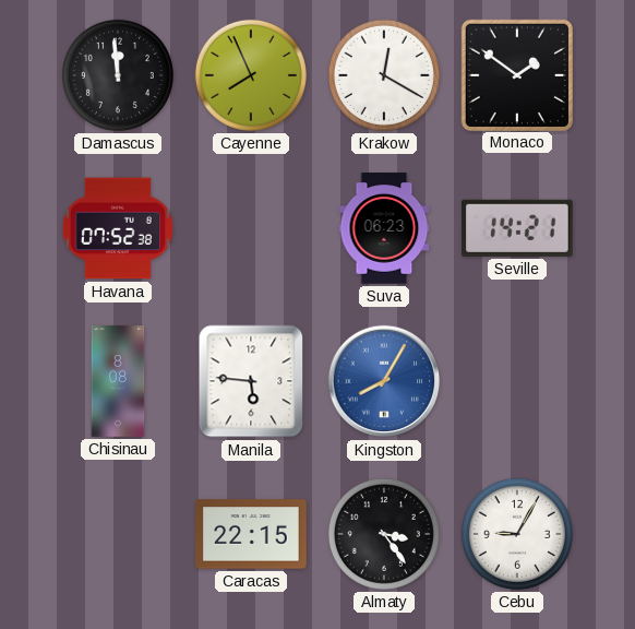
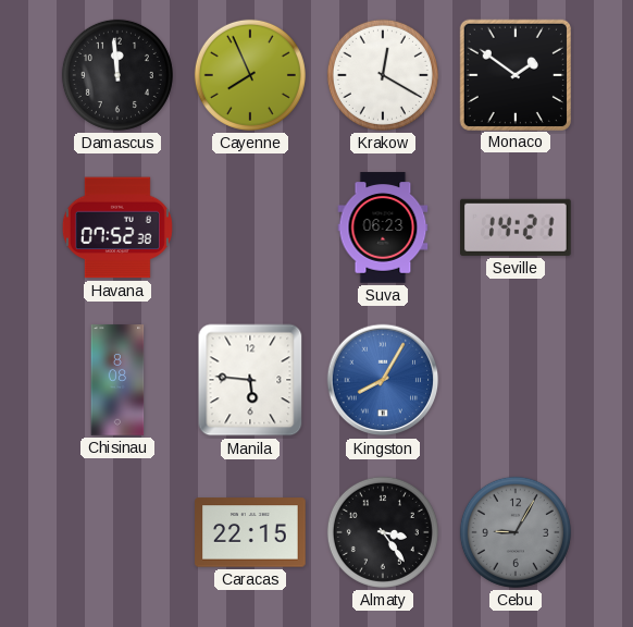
Cebu dial: white -> grey
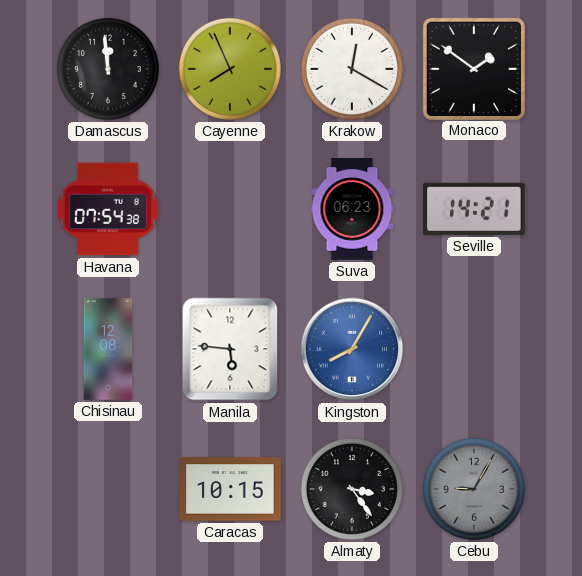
Havana: 07:52 -> 07:54
Chisinau: 8:08 -> 12:08
Caracas: 22:15 -> 10:15
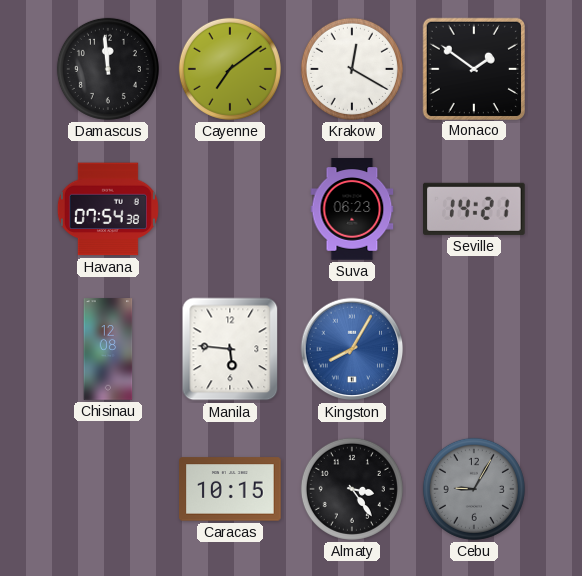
Cayenne: 7:56 -> 7:09
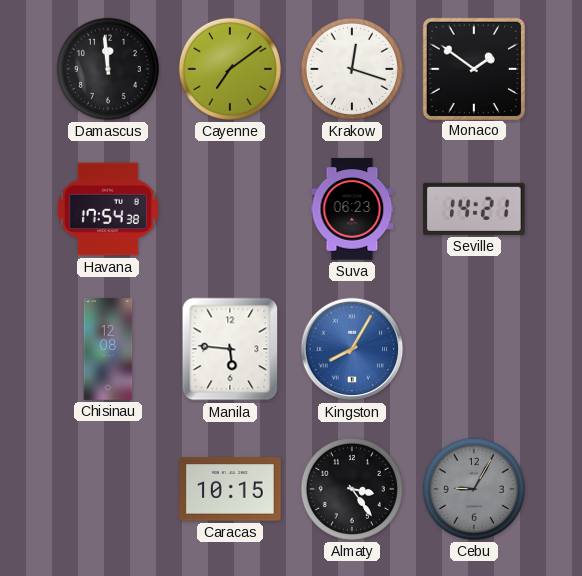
Krakow: 12:20 -> 12:18
Havana: 07:54 -> 17:54
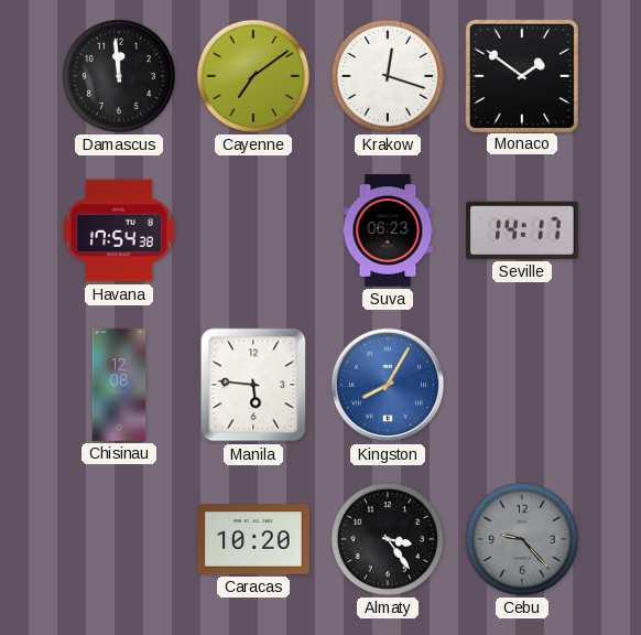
Seville: 14:21 -> 14:17
Caracas: 10:15 -> 10:20
Cebu: 9:05 -> 9:23
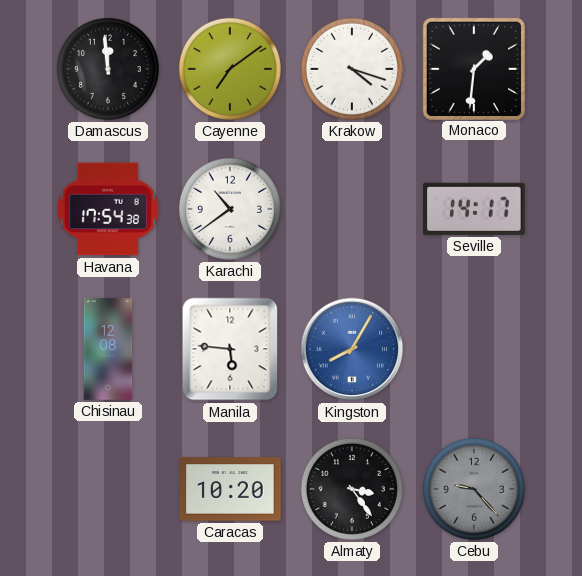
Krakow: 12:18 -> 4:18
Monaco: 1:51 -> 1:31
Karachi: none -> 10:39
Suva: 06:23 -> none
